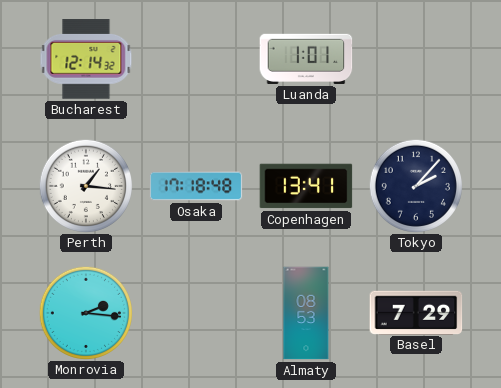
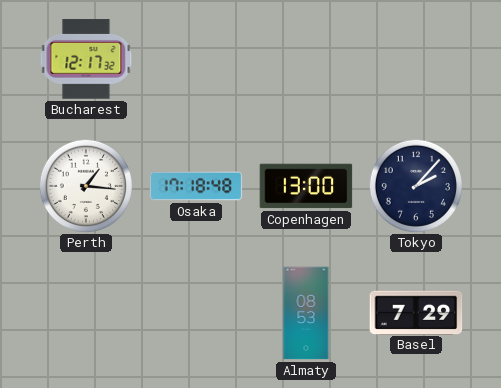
Bucharest: 12:14 -> 12:17
Luanda: 1:01 -> none
Copenhagen: 13:41 -> 13:00
Monrovia: 2:16 -> none
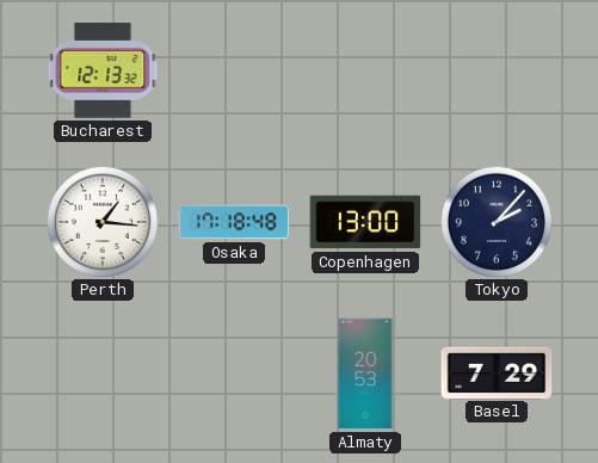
Bucharest: 12:17 -> 12:13
Almaty: 08:53 -> 20:53
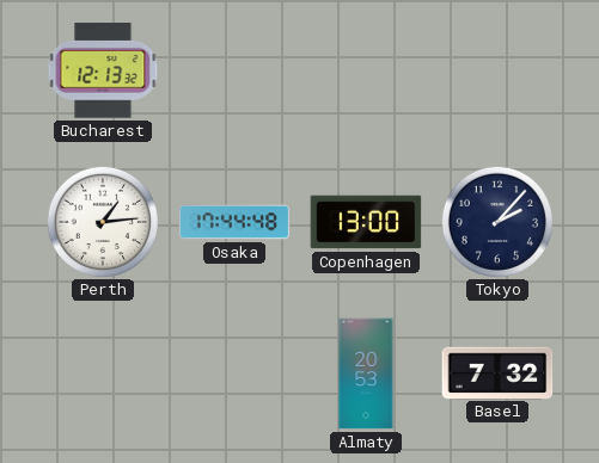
Perth: 1:16 -> 1:14
Osaka: 17:18 -> 17:44
Basel: 7:29 -> 7:32
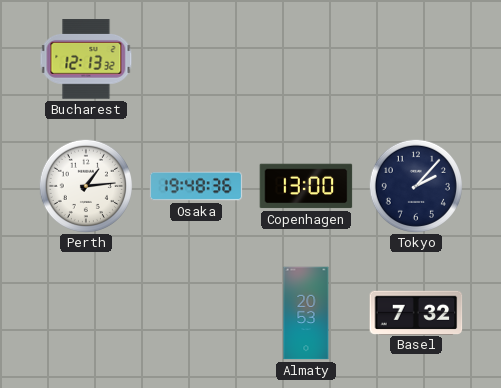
Osaka: 17:44 -> 19:48
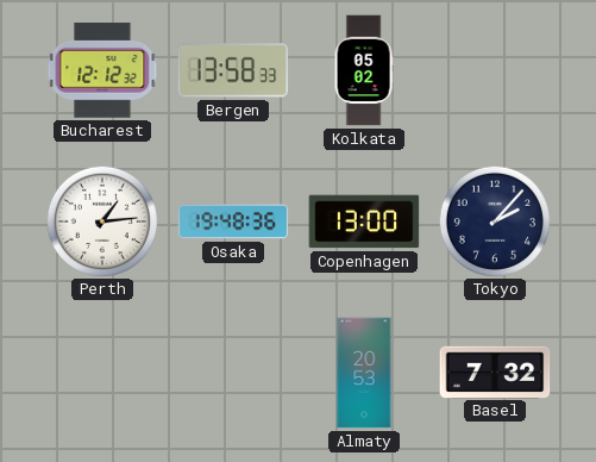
Bucharest: 12:13 -> 12:12
Bergen: none -> 13:58
Kolkata: none -> 05:02
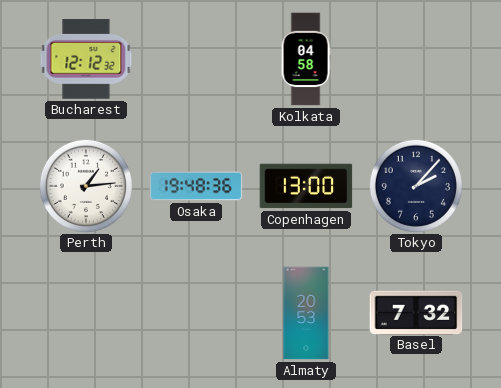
Bergen: 13:58 -> none
Kolkata: 05:02 -> 04:58
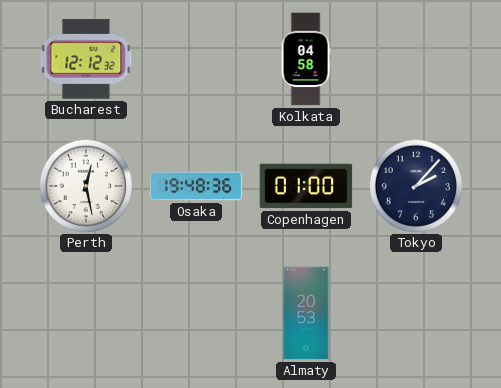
Perth: 1:14 -> 12:28
Copenhagen: 13:00 -> 01:00
Basel: 7:32 -> none
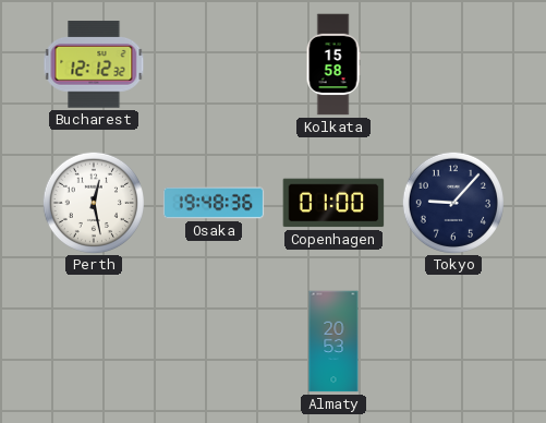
Kolkata: 04:58 -> 15:58
Tokyo: 2:07 -> 9:07
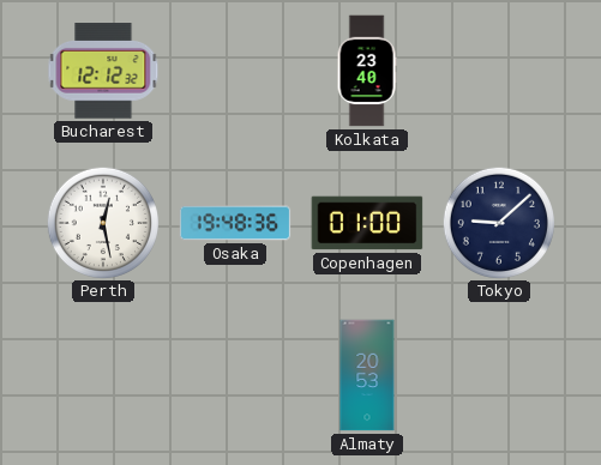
Kolkata: 15:58 -> 23:40
Tokyo: 9:07 -> 9:08
